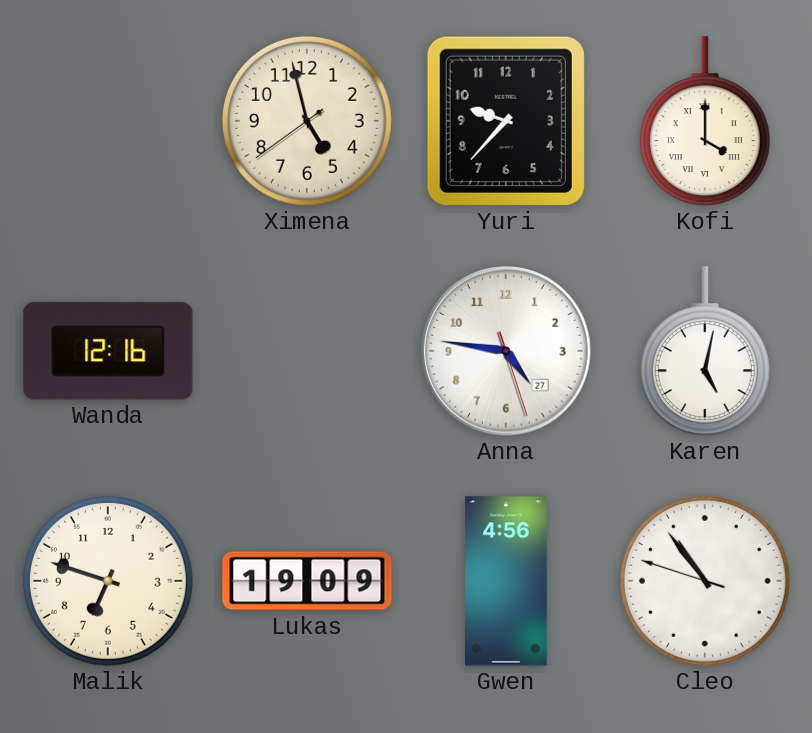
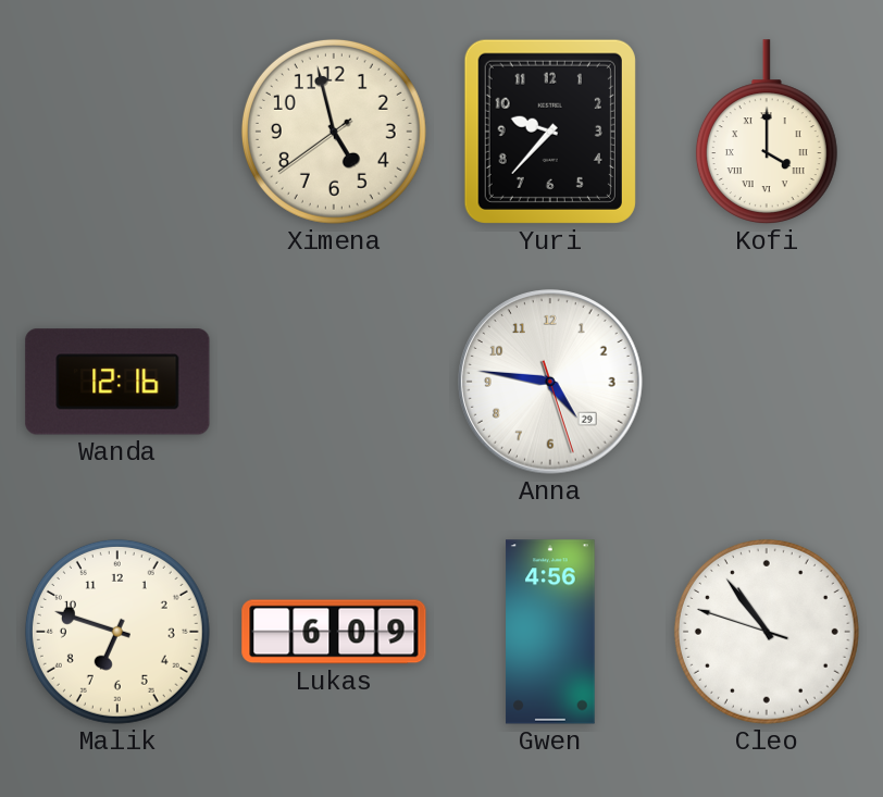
Anna date: 27 -> 29
Karen: 5:02 -> none
Lukas: 19:09 -> 6:09
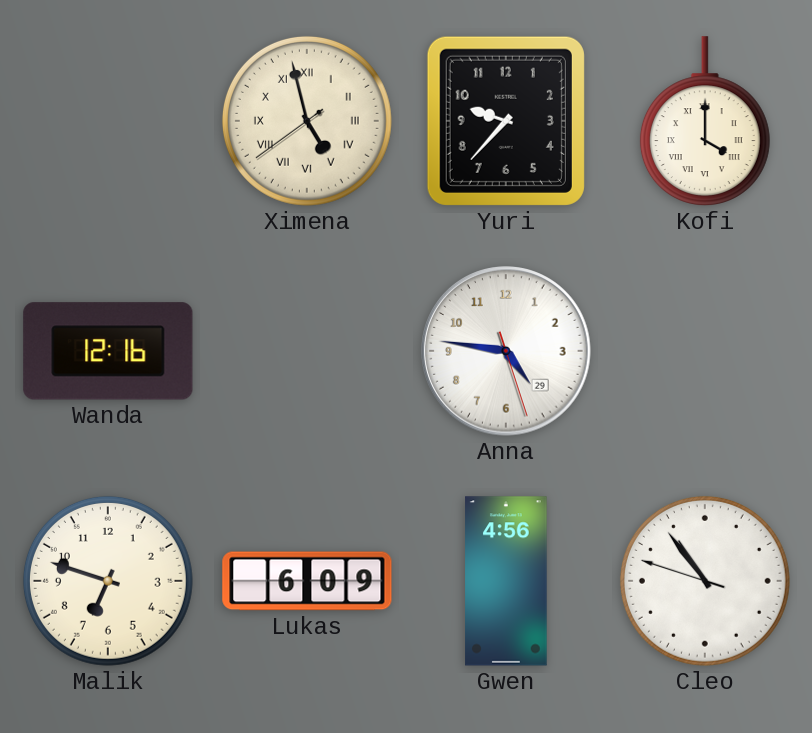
Ximena numerals: Arabic -> Roman
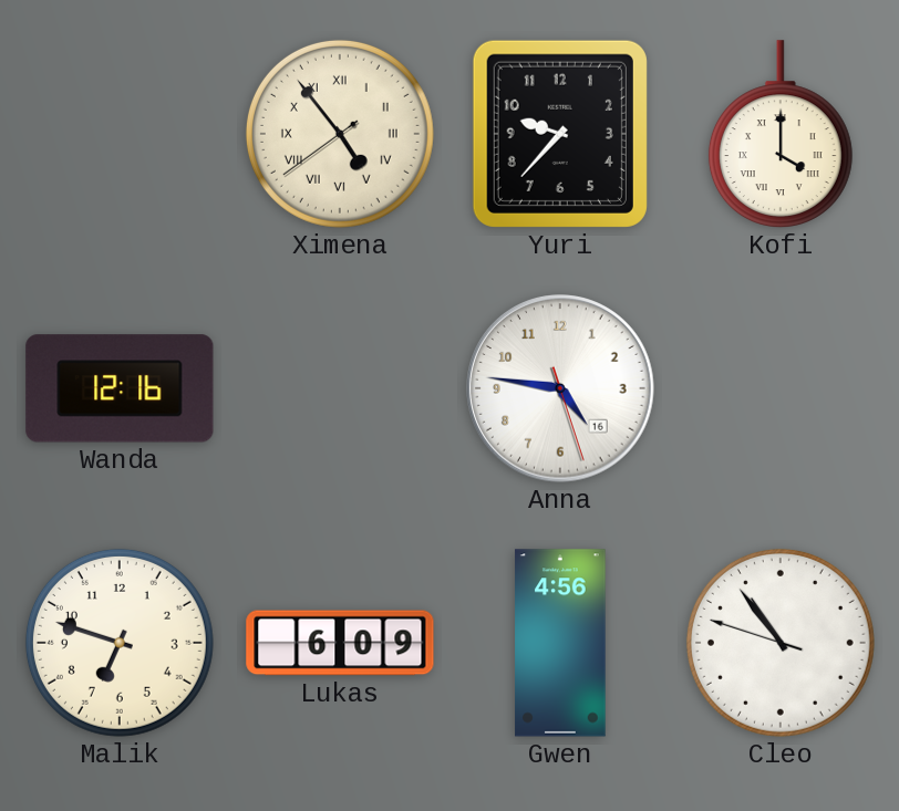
Ximena: 4:57 -> 4:53
Anna date: 29 -> 16
